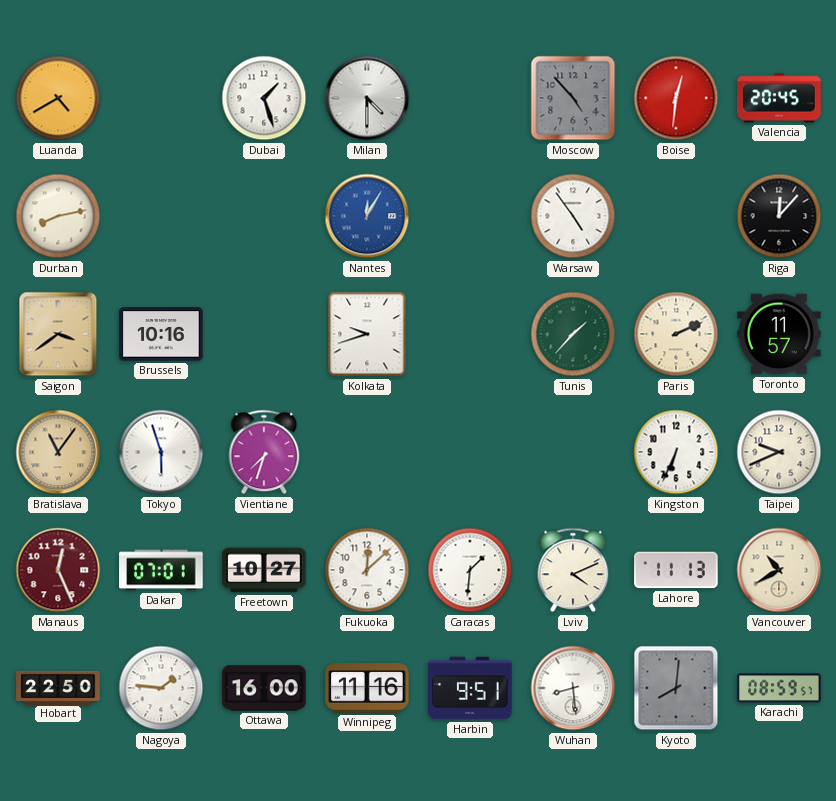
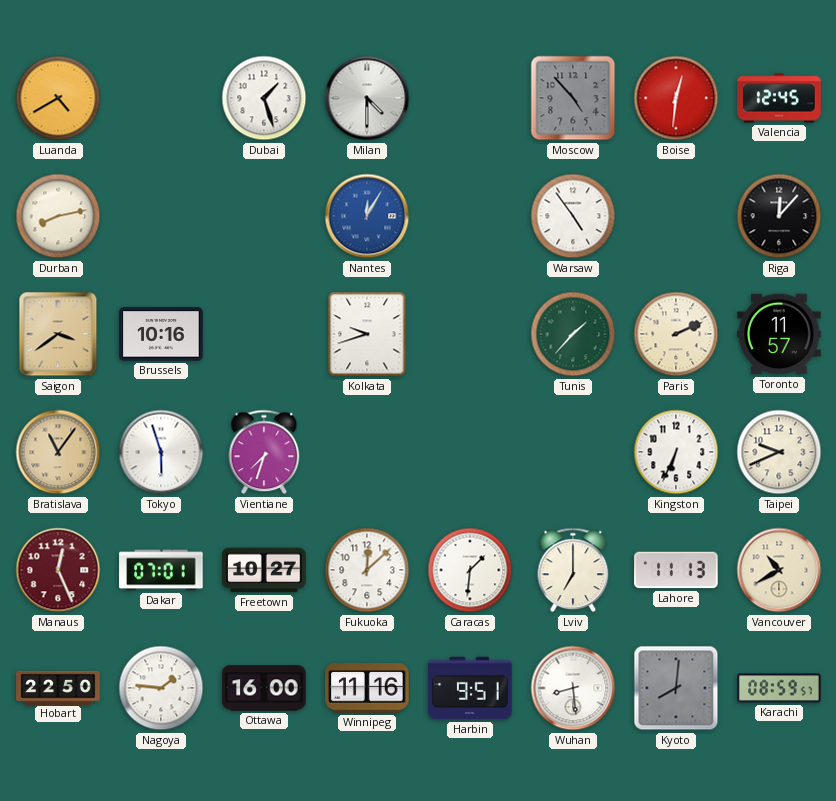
Valencia: 20:45 -> 12:45
Lviv: 4:11 -> 7:00
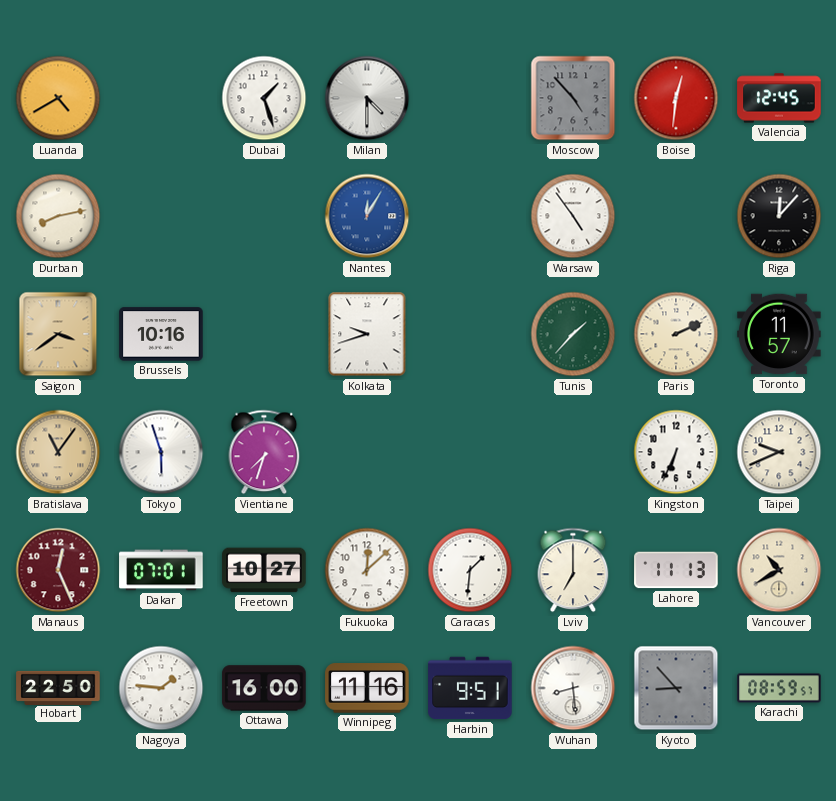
Kyoto: 8:01 -> 8:53
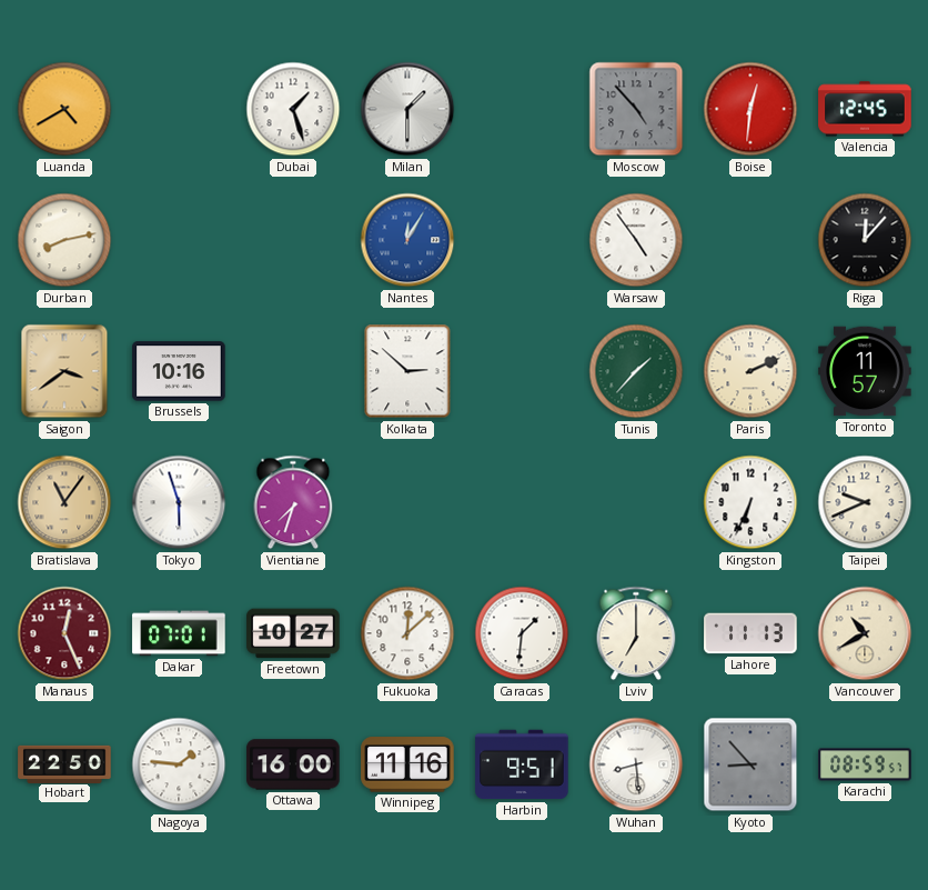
Milan: 4:30 -> 1:30
Kolkata: 9:42 -> 2:52
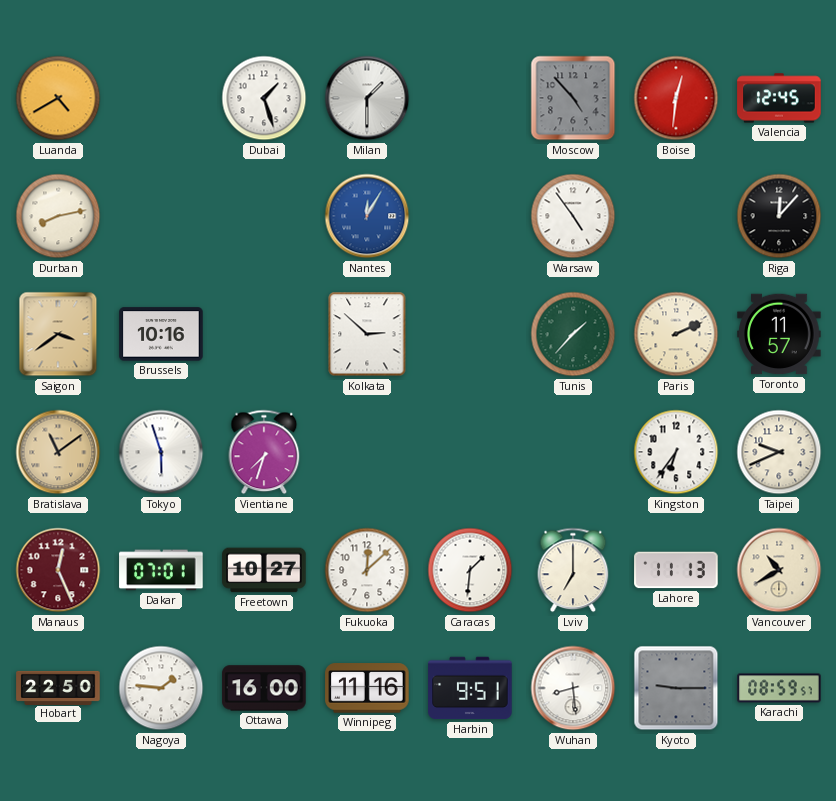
Bratislava: 11:06 -> 11:09
Kingston: 6:34 -> 6:36
Kyoto: 8:53 -> 9:15
